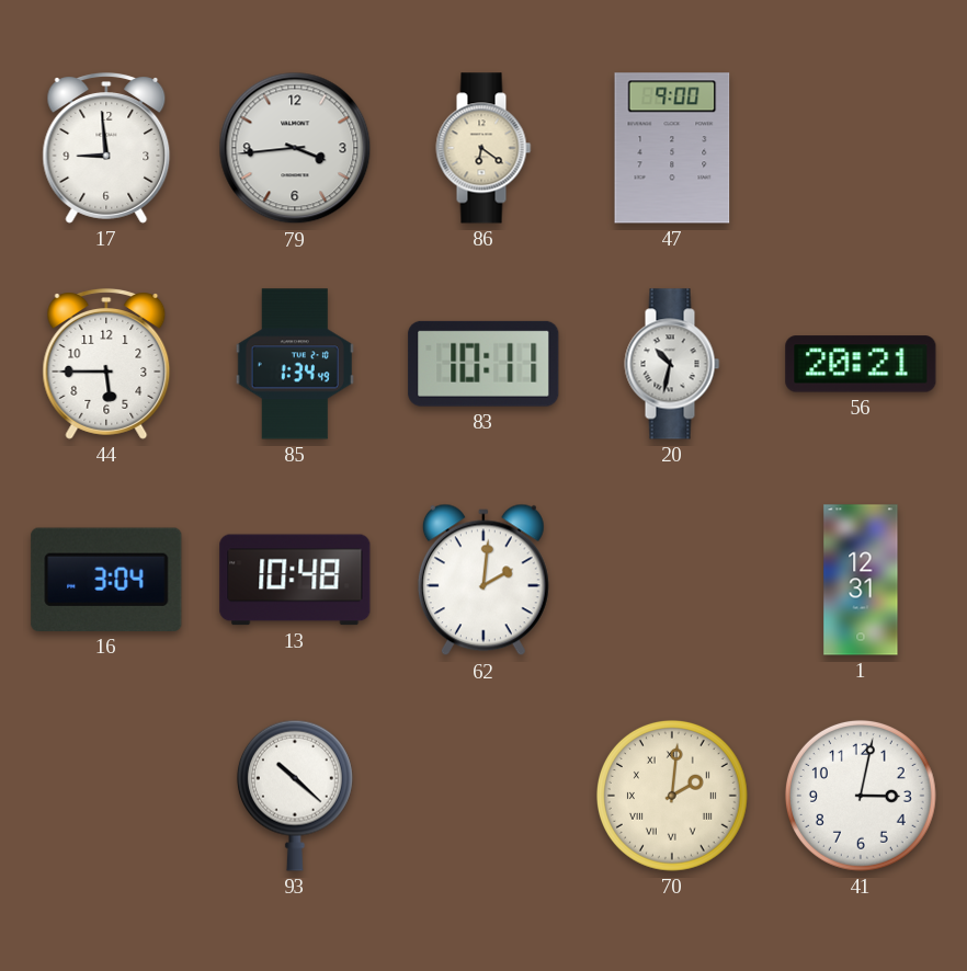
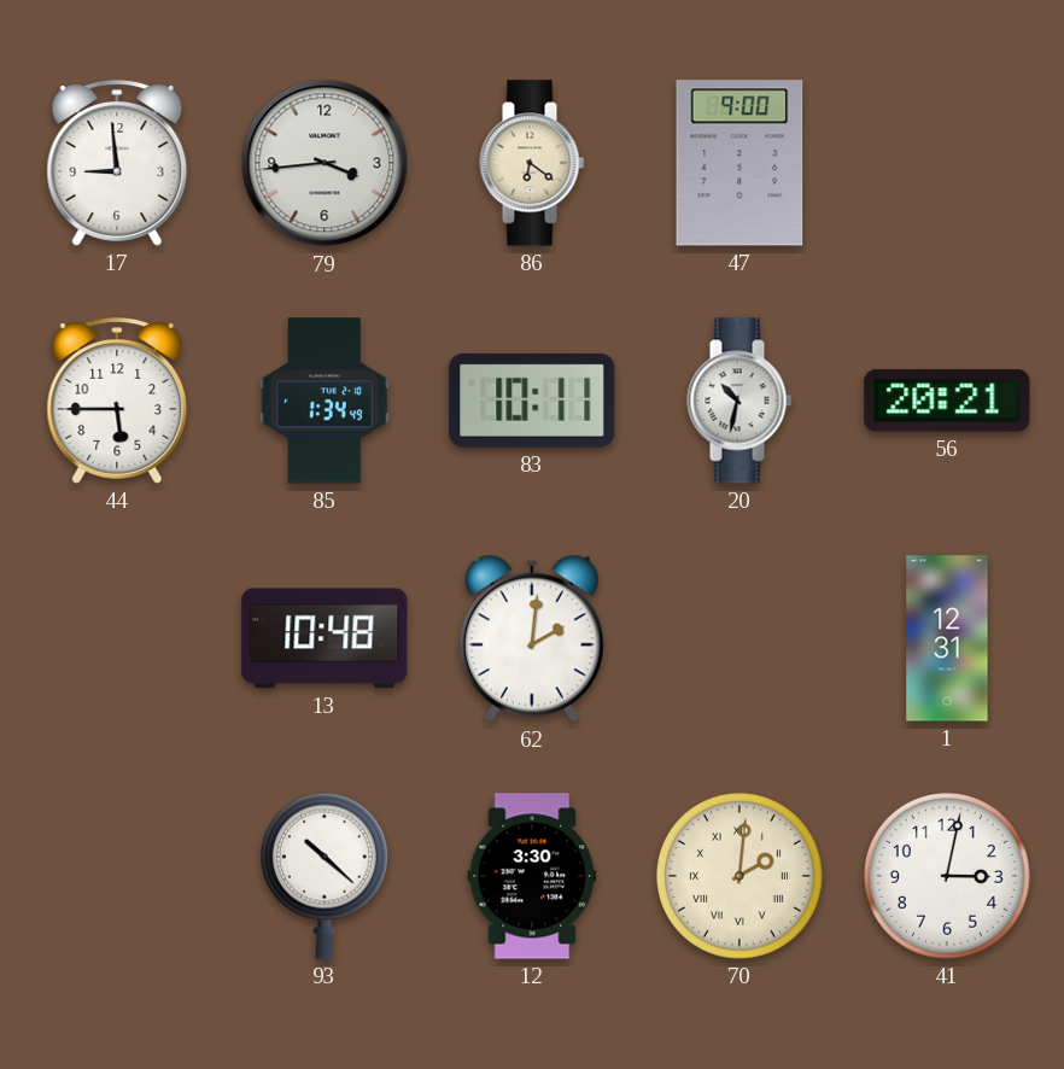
16: 3:04 -> none
12: none -> 3:30
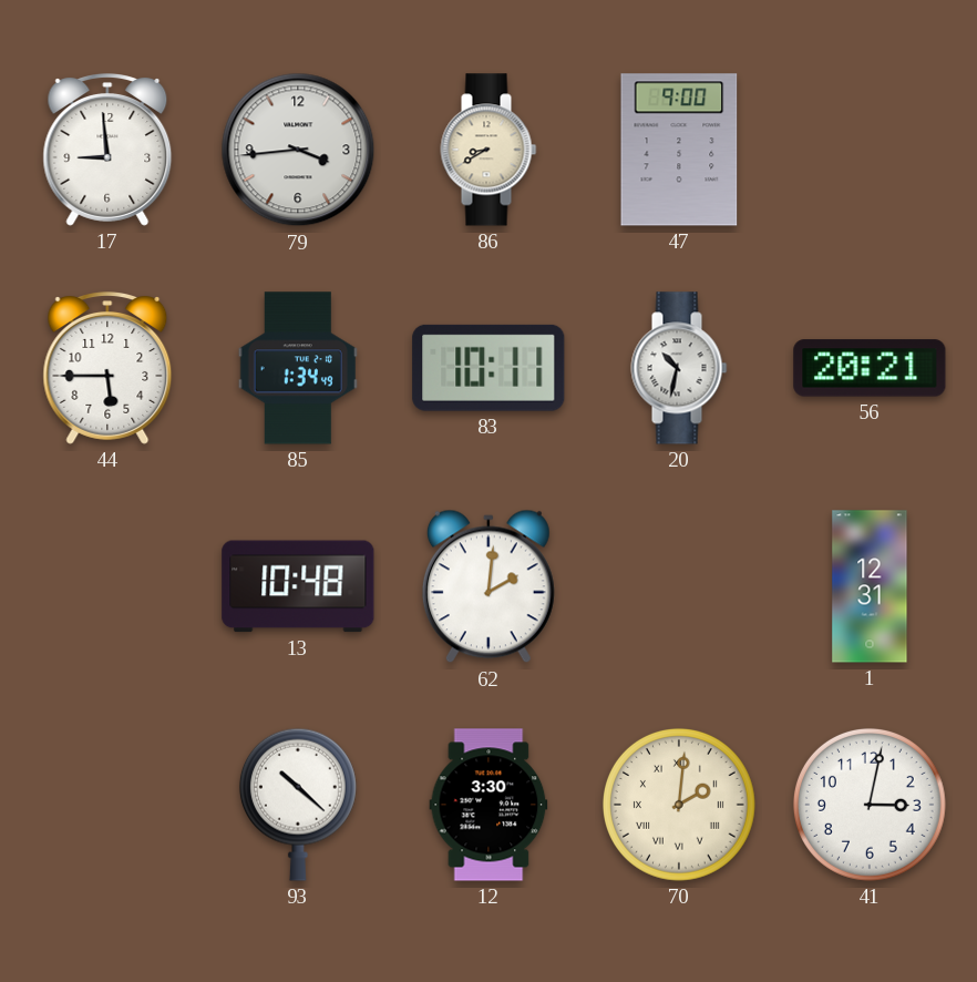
86: 6:21 -> 8:40
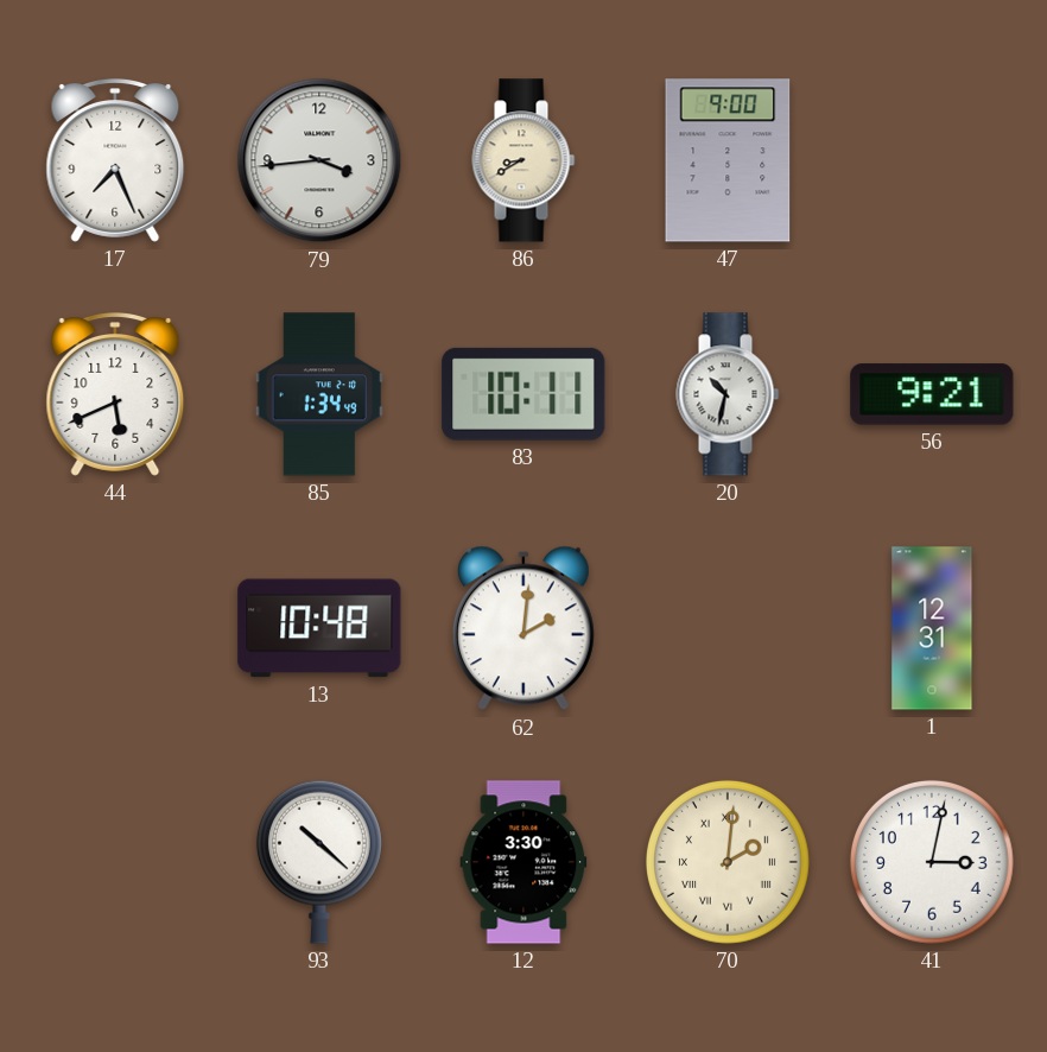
17: 8:59 -> 7:26
44: 5:45 -> 5:41
56: 20:21 -> 9:21
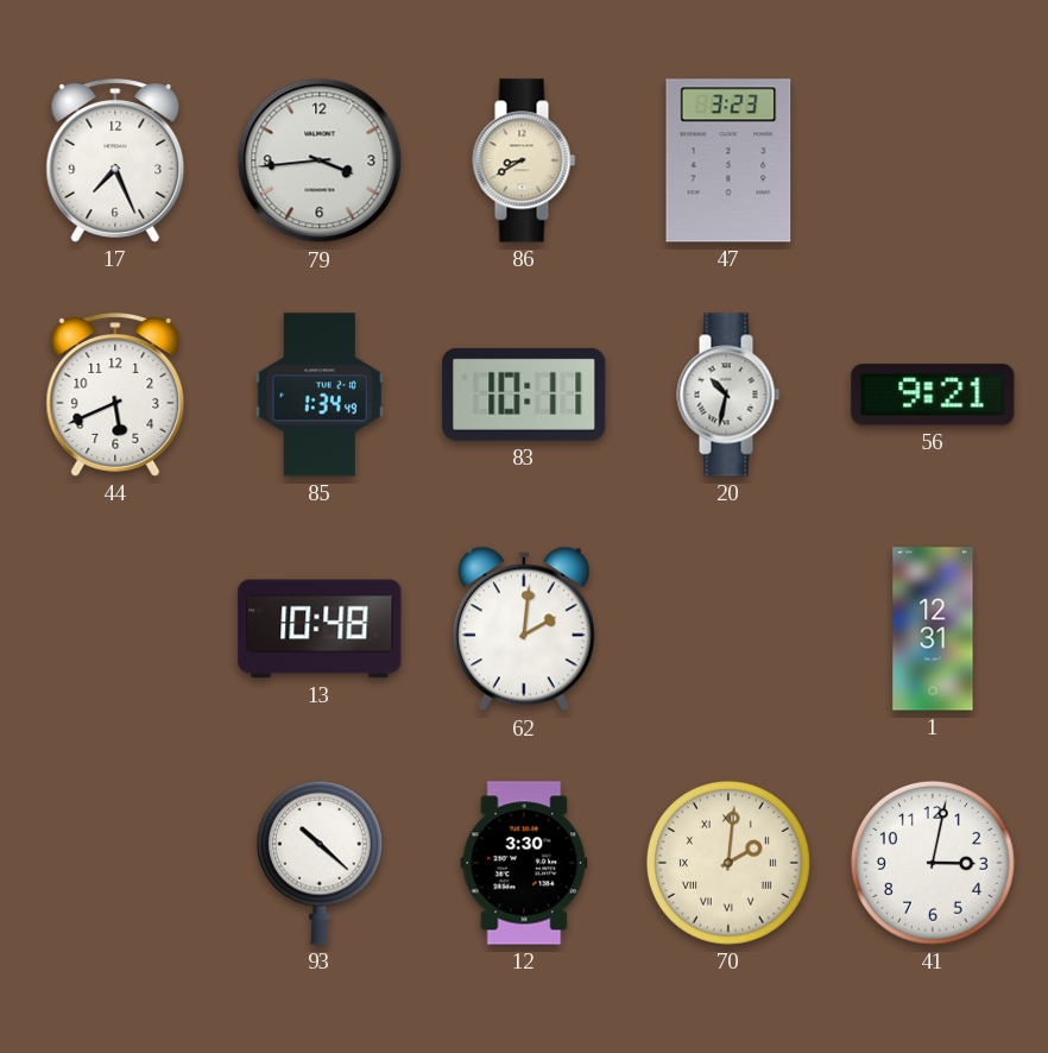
47: 9:00 -> 3:23
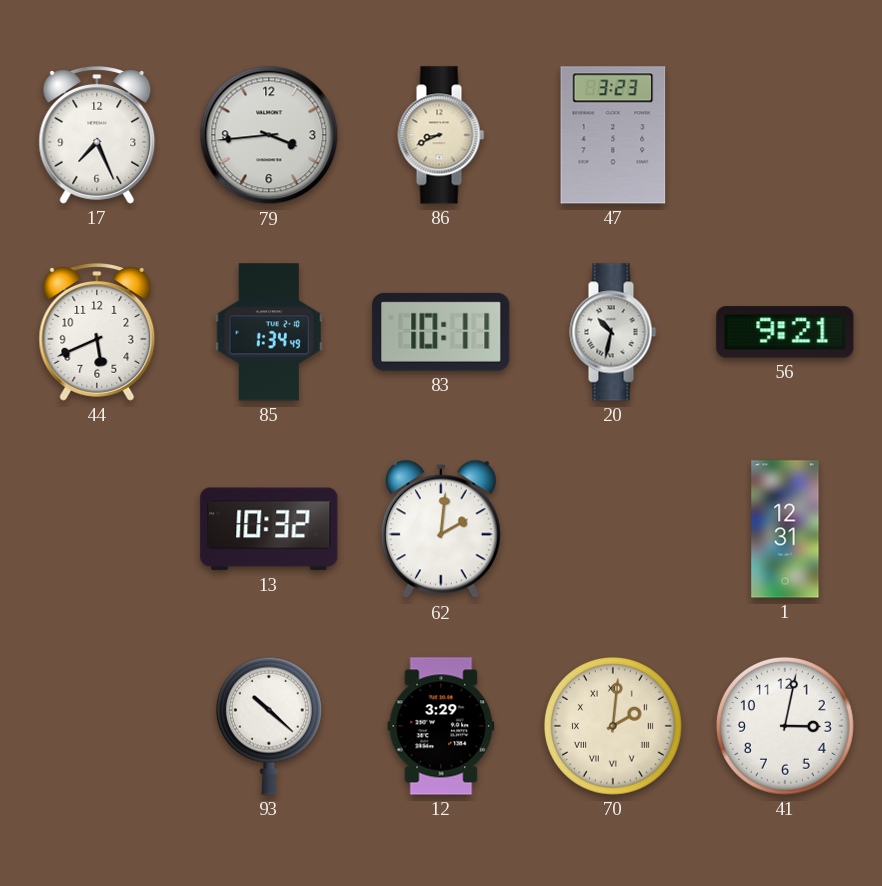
86: 8:40 -> 8:41
13: 10:48 -> 10:32
12: 3:30 -> 3:29
